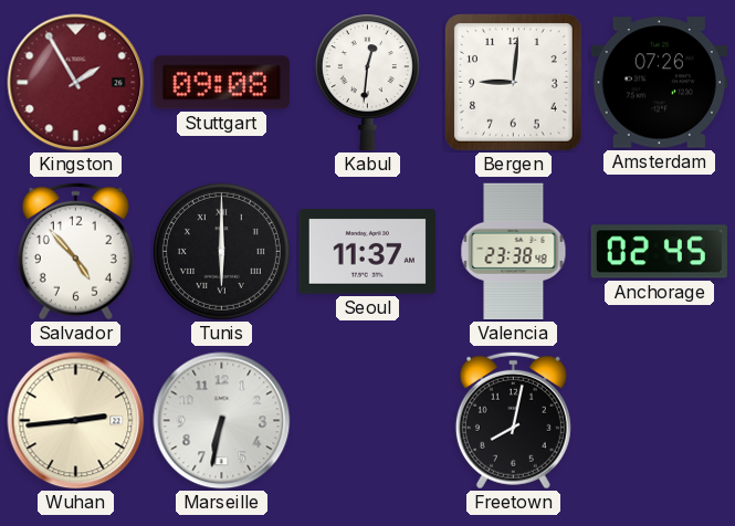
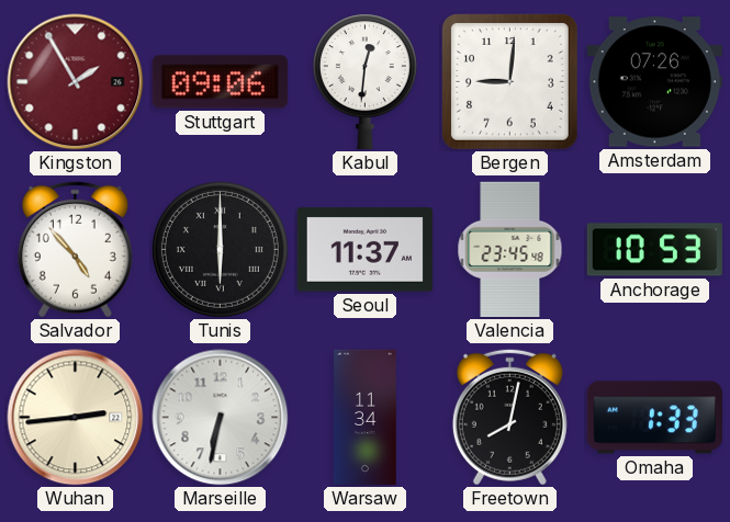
Stuttgart: 09:08 -> 09:06
Valencia: 23:38 -> 23:45
Anchorage: 02:45 -> 10:53
Warsaw: none -> 11:34
Omaha: none -> 1:33
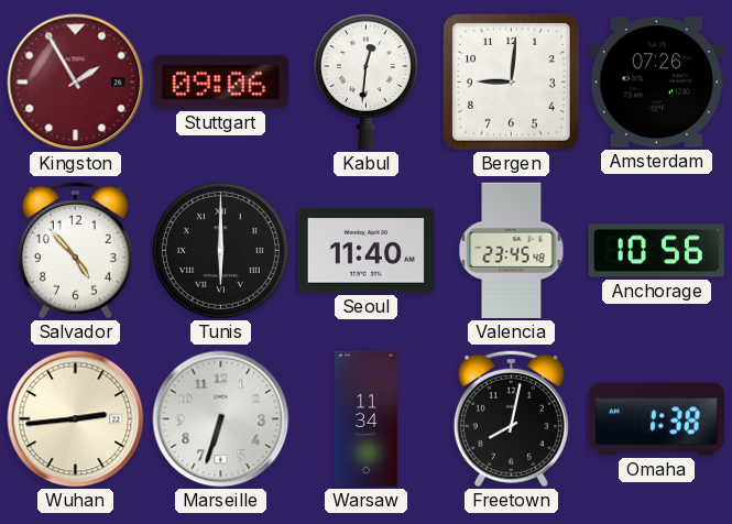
Seoul: 11:37 -> 11:40
Anchorage: 10:53 -> 10:56
Marseille: 6:32 -> 6:33
Omaha: 1:33 -> 1:38
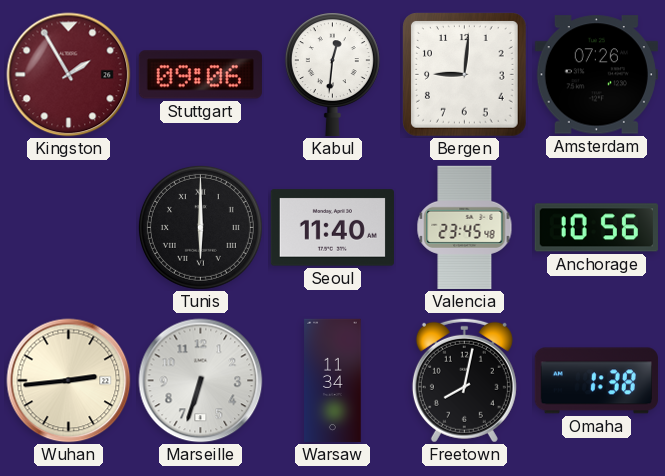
Salvador: 4:53 -> none
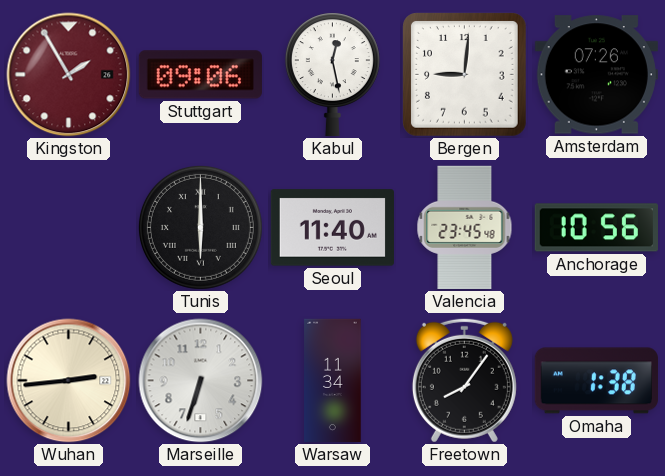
Kabul: 12:31 -> 12:28
Freetown: 8:02 -> 8:06
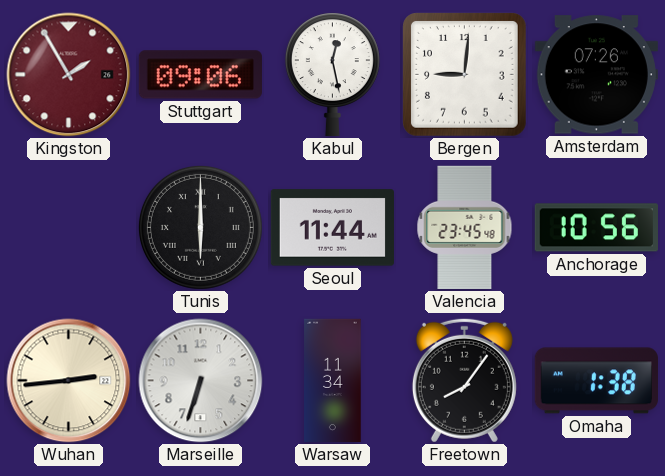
Seoul: 11:40 -> 11:44
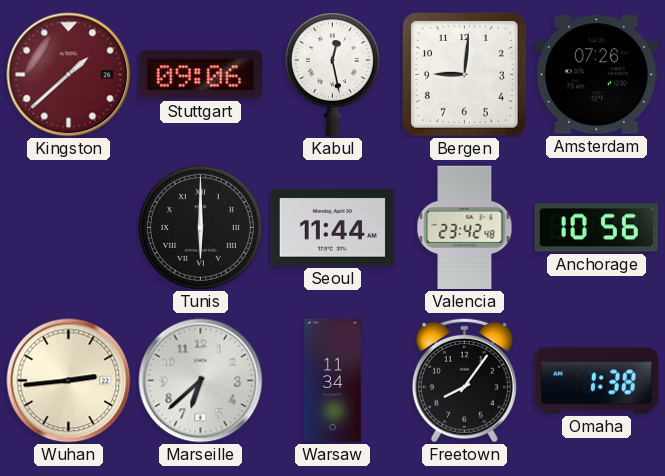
Kingston: 1:55 -> 1:38
Valencia: 23:45 -> 23:42
Marseille: 6:33 -> 6:38
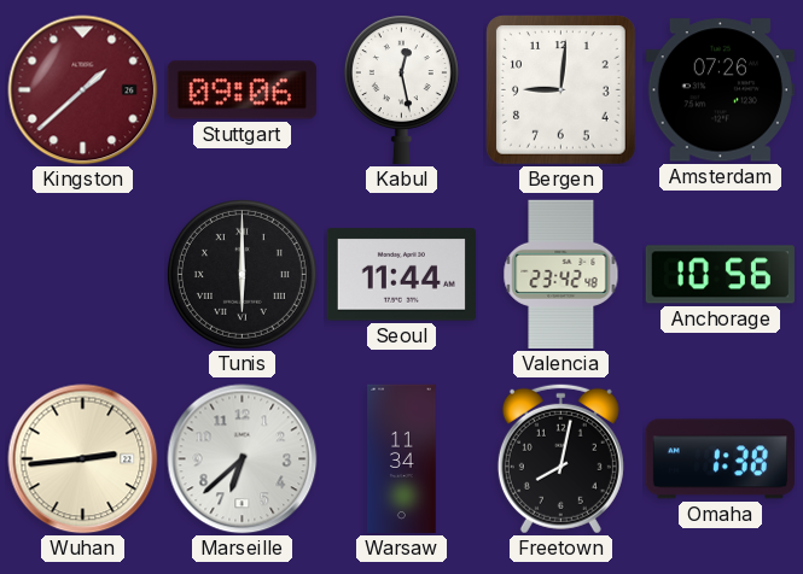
Freetown: 8:06 -> 8:02
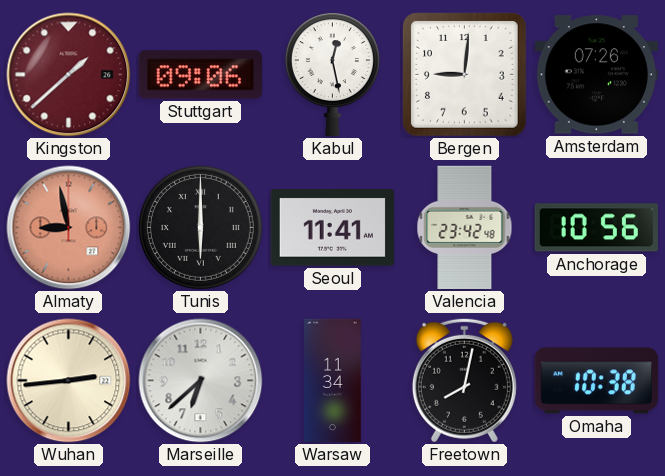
Almaty: none -> 8:58
Seoul: 11:44 -> 11:41
Omaha: 1:38 -> 10:38
